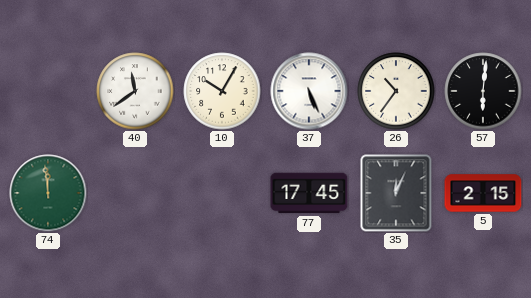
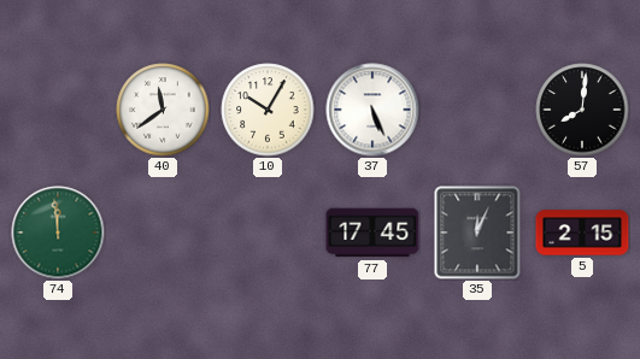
26: 10:36 -> none
57: 6:01 -> 8:01
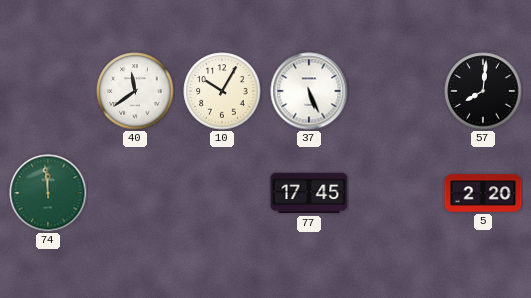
35: 12:04 -> none
5: 2:15 -> 2:20
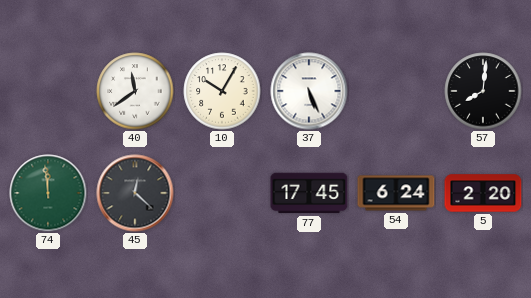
45: none -> 12:22
54: none -> 6:24
